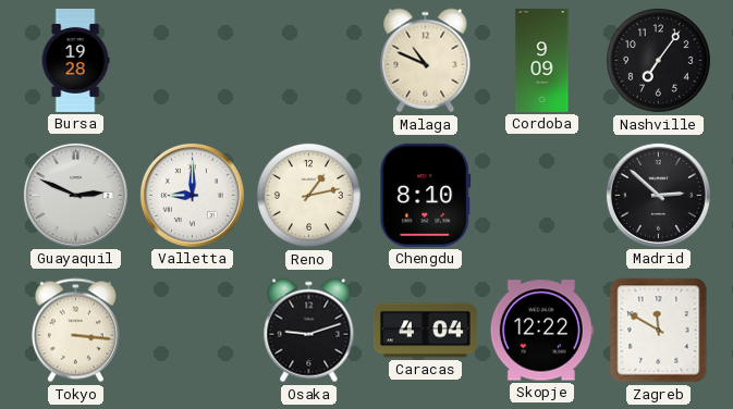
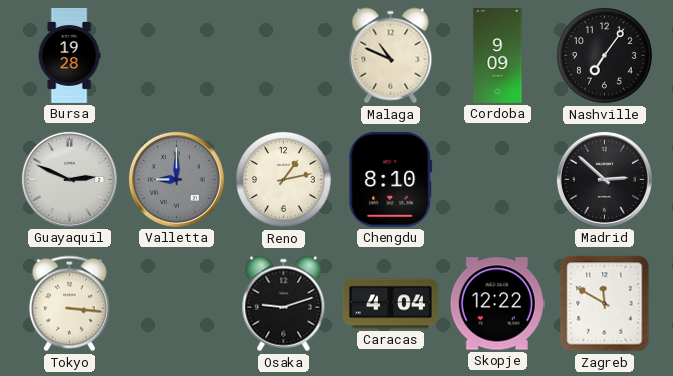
Valletta dial: white -> grey
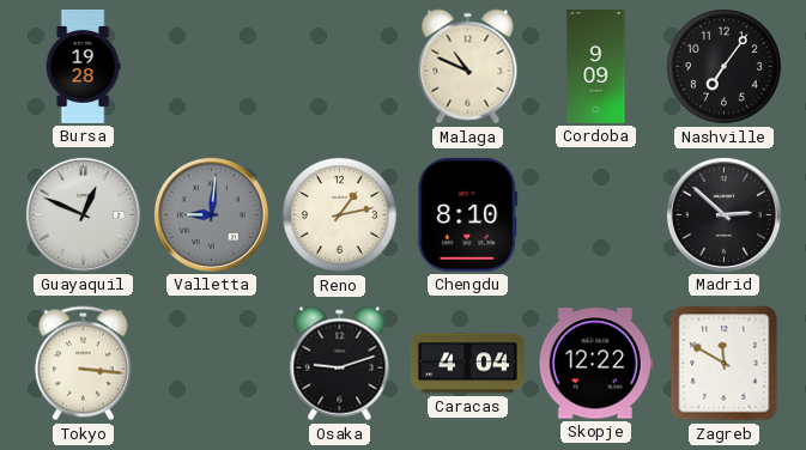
Guayaquil: 2:49 -> 12:49
Valletta: 9:00 -> 9:01
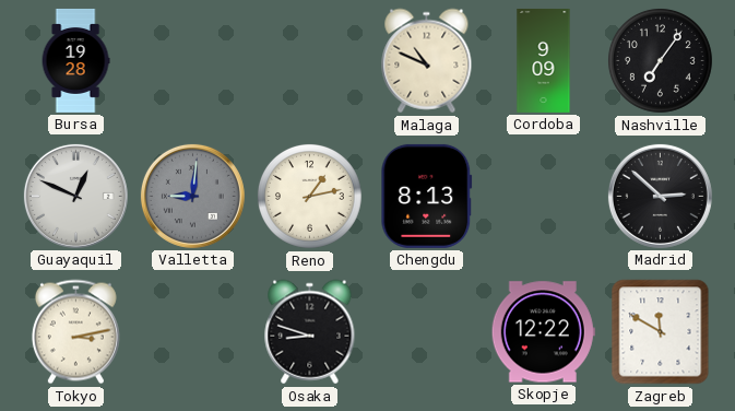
Chengdu: 8:10 -> 8:13
Tokyo: 3:16 -> 3:13
Osaka: 9:12 -> 8:48
Caracas: 4:04 -> none
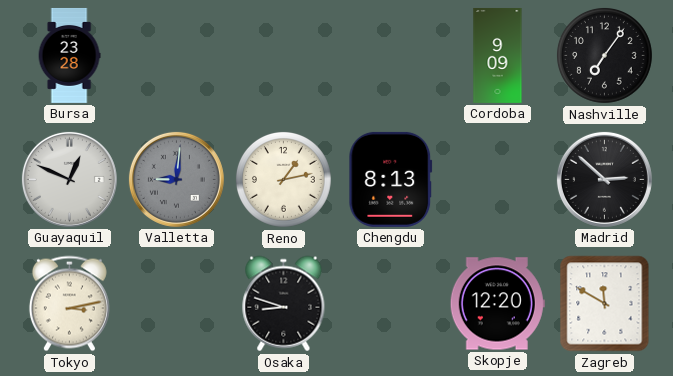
Bursa: 19:28 -> 23:28
Malaga: 10:49 -> none
Skopje: 12:22 -> 12:20
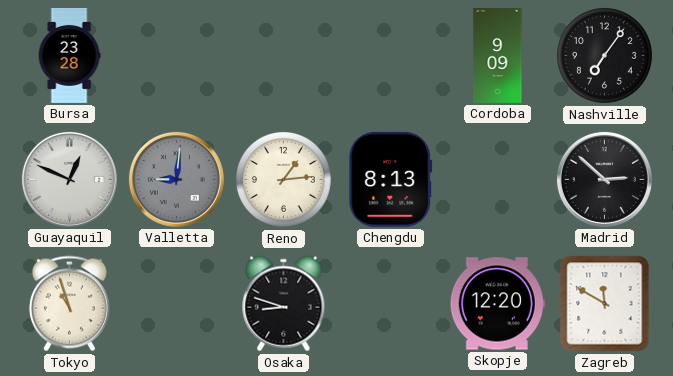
Reno: 1:13 -> 1:14
Tokyo: 3:13 -> 10:57
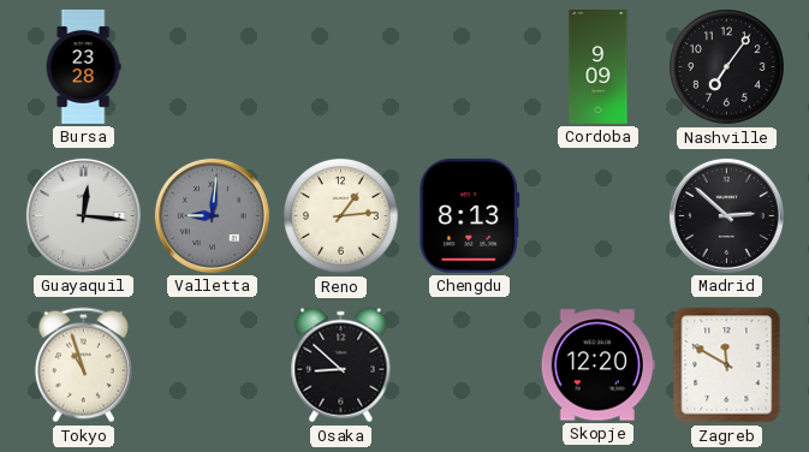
Guayaquil: 12:49 -> 12:16
Osaka: 8:48 -> 8:52
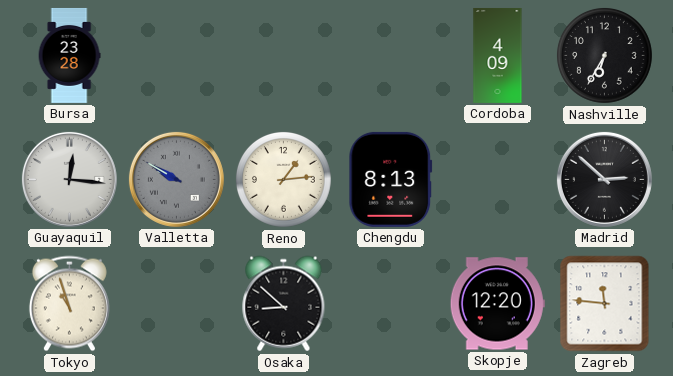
Cordoba: 9:09 -> 4:09
Nashville: 7:06 -> 6:35
Valletta: 9:01 -> 9:50
Zagreb: 11:50 -> 11:46
